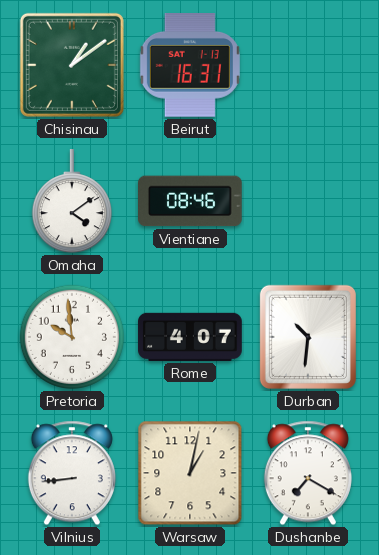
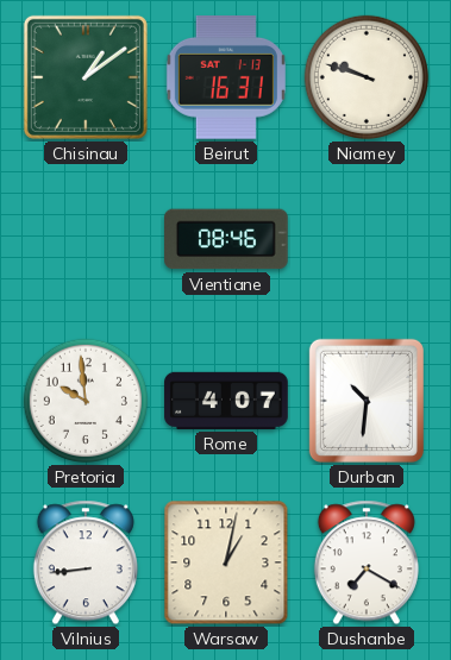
Niamey: none -> 9:48
Omaha: 4:09 -> none
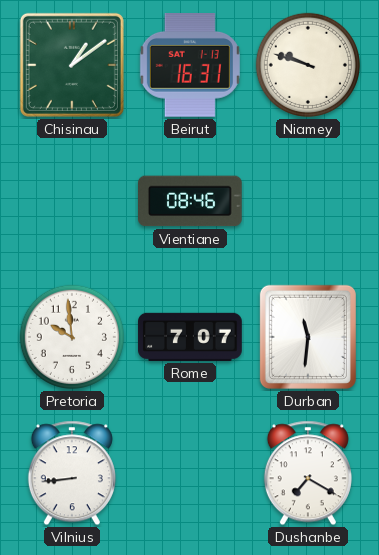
Rome: 4:07 -> 7:07
Durban: 10:31 -> 11:31
Warsaw: 1:02 -> none
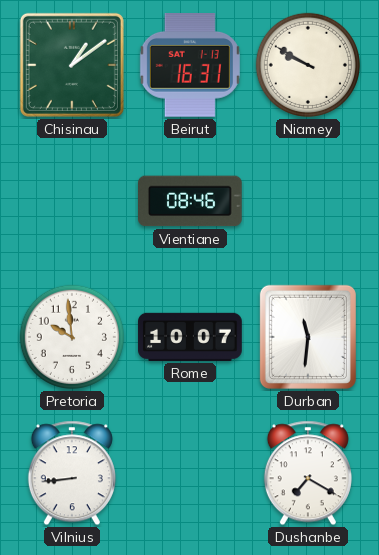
Niamey: 9:48 -> 9:50
Rome: 7:07 -> 10:07
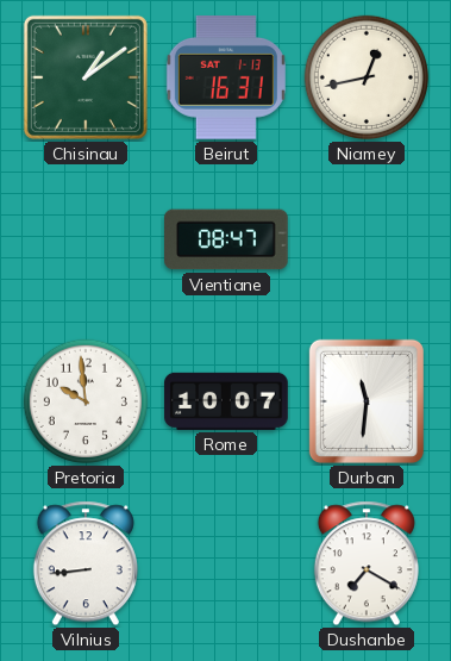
Niamey: 9:50 -> 12:43
Vientiane: 08:46 -> 08:47
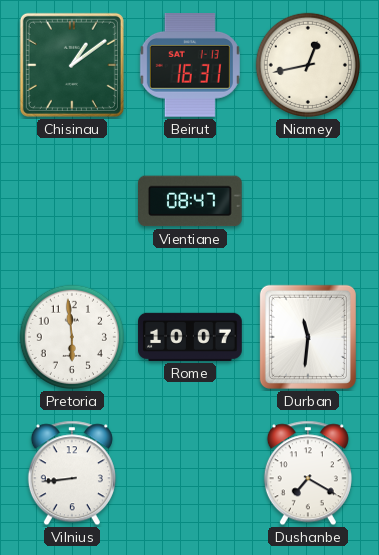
Pretoria: 9:59 -> 5:59
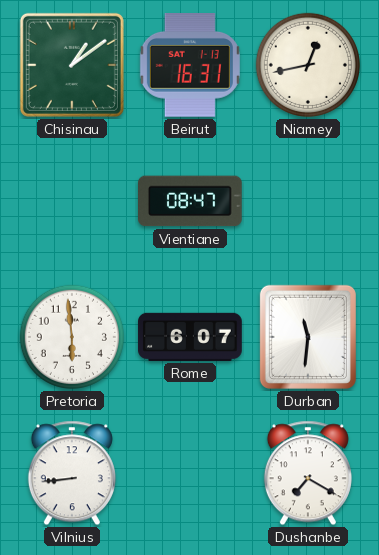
Rome: 10:07 -> 6:07
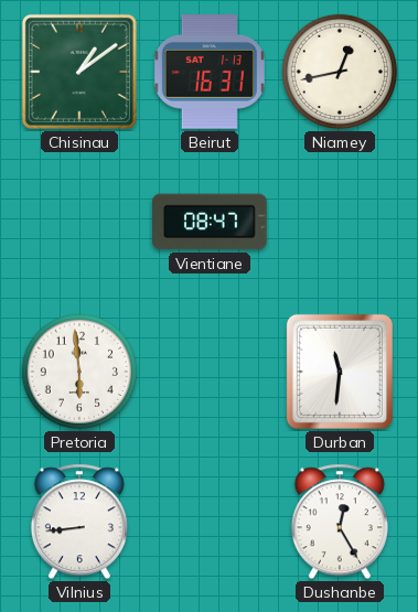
Rome: 6:07 -> none
Dushanbe: 7:20 -> 12:25
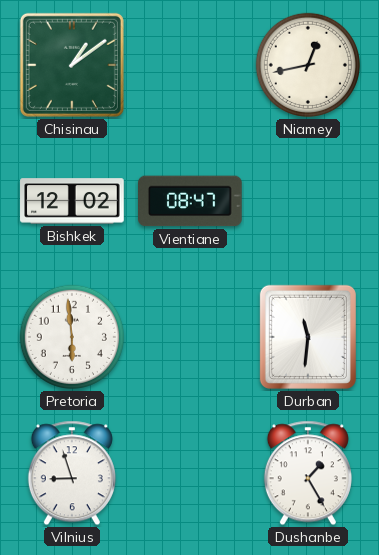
Beirut: 16:31 -> none
Bishkek: none -> 12:02
Vilnius: 8:44 -> 8:57
Dushanbe: 12:25 -> 1:25
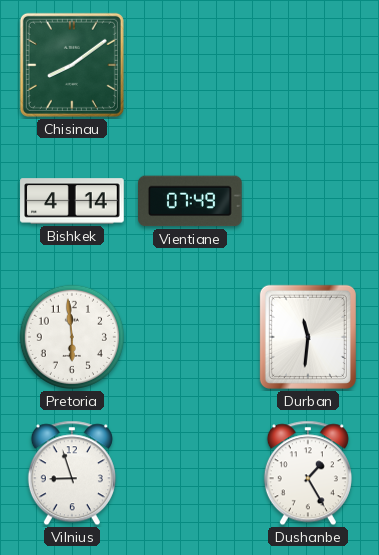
Chisinau: 1:09 -> 8:09
Niamey: 12:43 -> none
Bishkek: 12:02 -> 4:14
Vientiane: 08:47 -> 07:49
